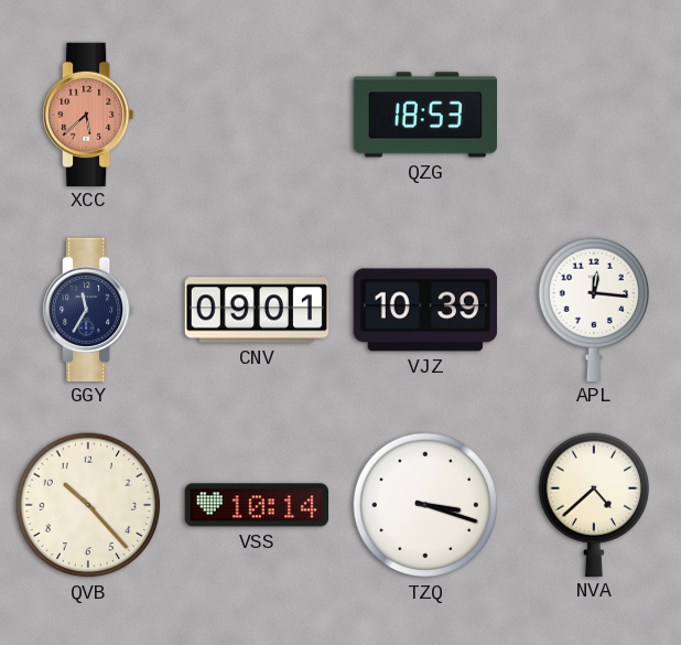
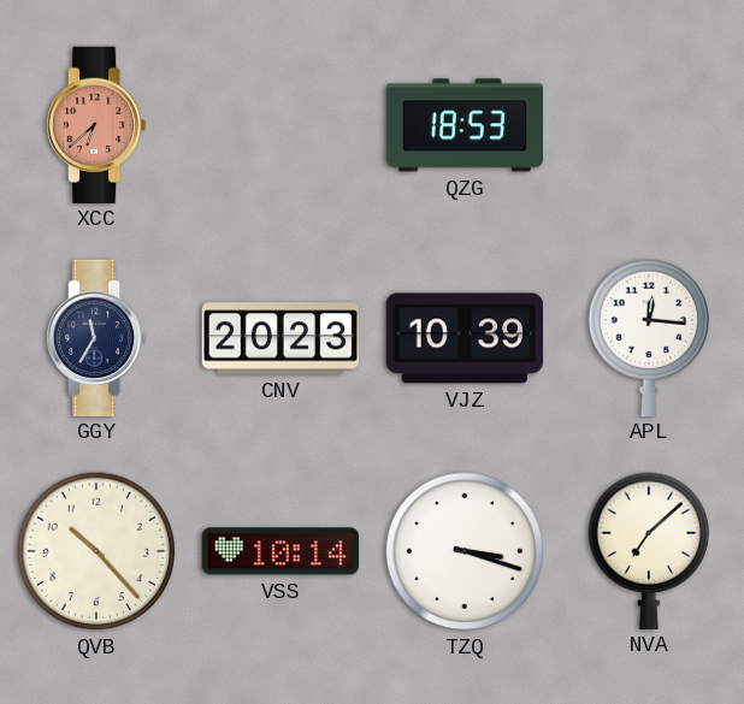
XCC: 5:38 -> 6:38
CNV: 09:01 -> 20:23
NVA: 4:38 -> 7:08
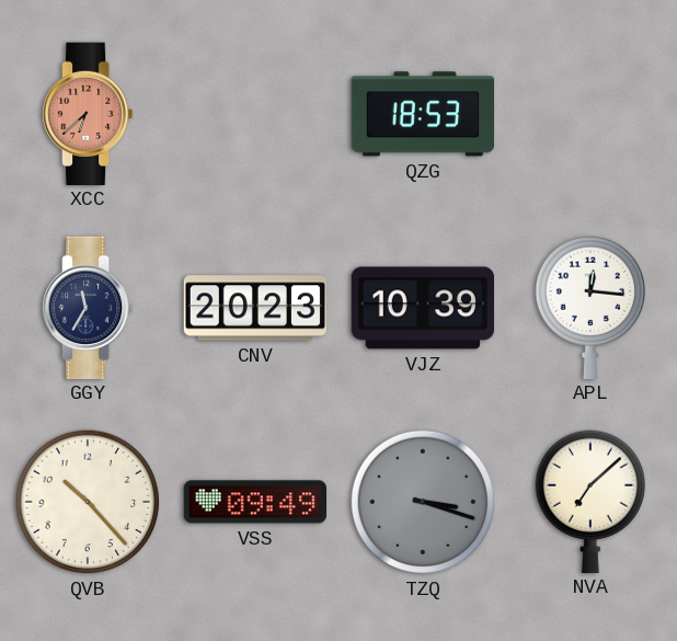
VSS: 10:14 -> 09:49
TZQ dial: white -> grey
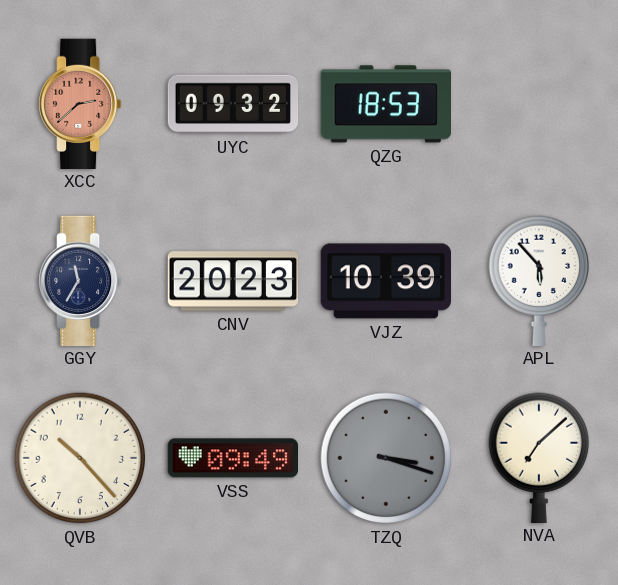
XCC: 6:38 -> 2:38
UYC: none -> 09:32
APL: 12:16 -> 5:53
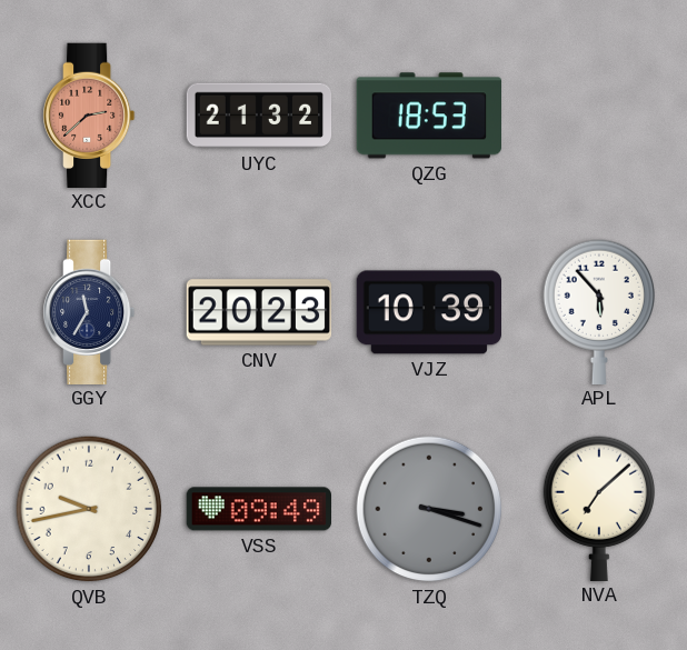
UYC: 09:32 -> 21:32
QVB: 10:23 -> 9:43
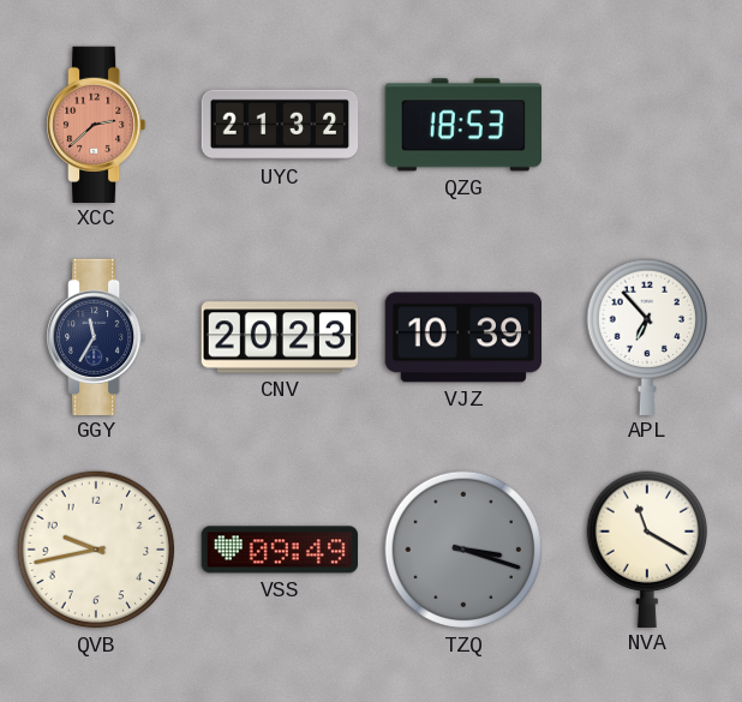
APL: 5:53 -> 6:53
NVA: 7:08 -> 11:20
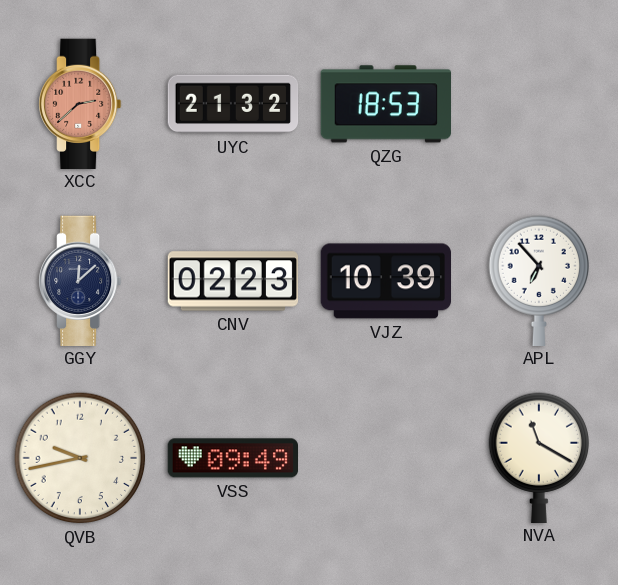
GGY: 11:35 -> 12:08
CNV: 20:23 -> 02:23
TZQ: 3:18 -> none
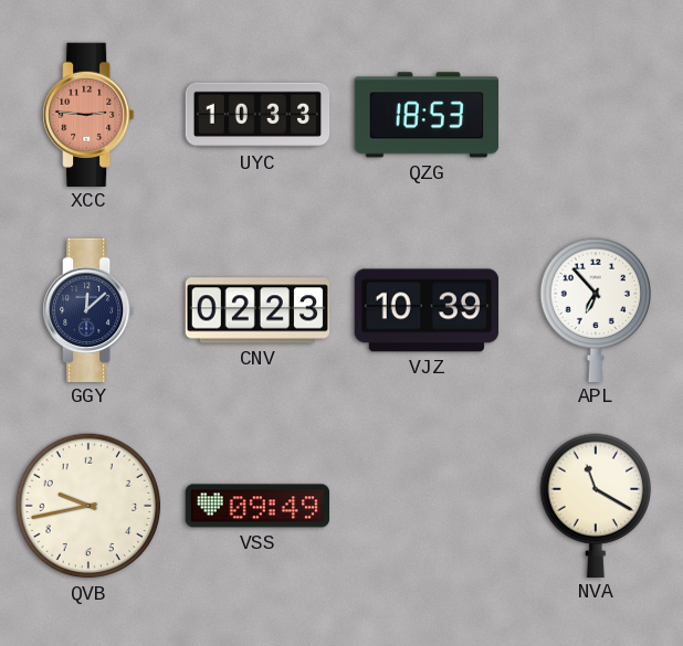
XCC: 2:38 -> 2:46
UYC: 21:32 -> 10:33
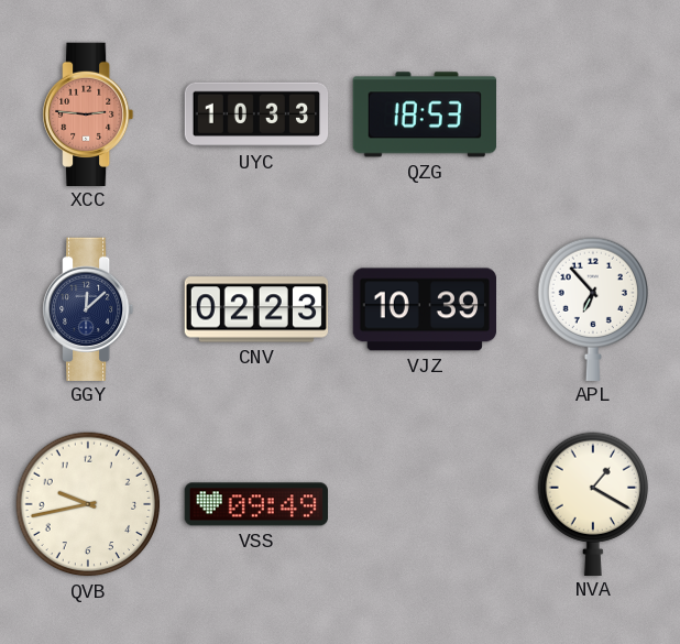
NVA: 11:20 -> 1:20
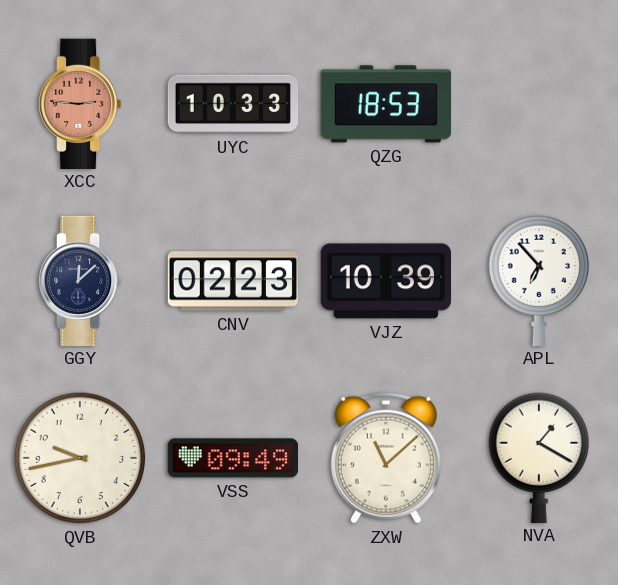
ZXW: none -> 11:08
